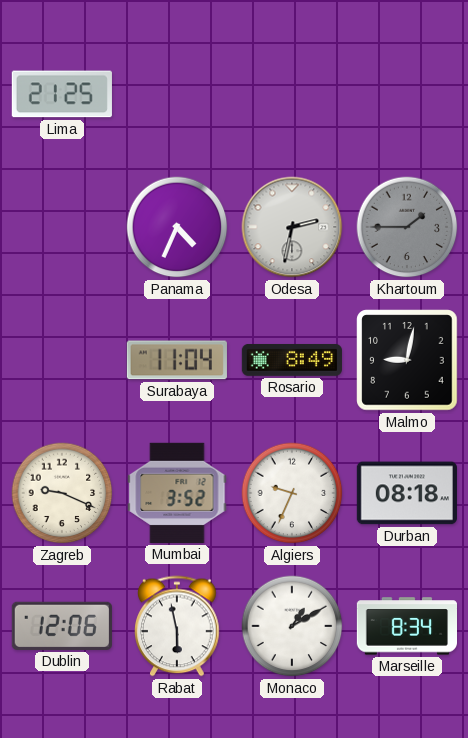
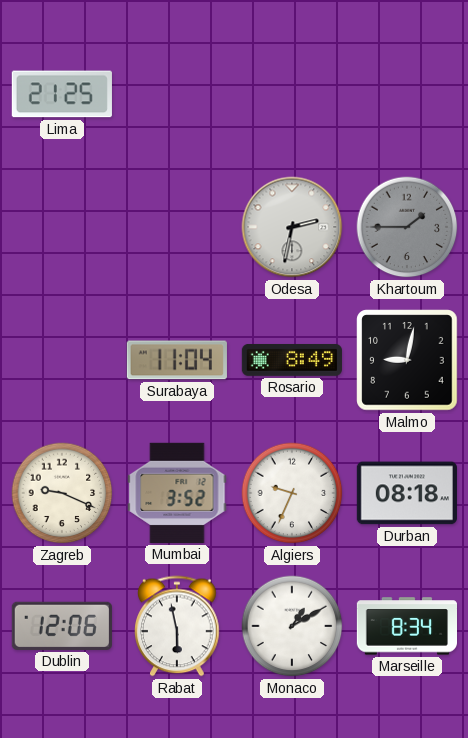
Panama: 4:34 -> none
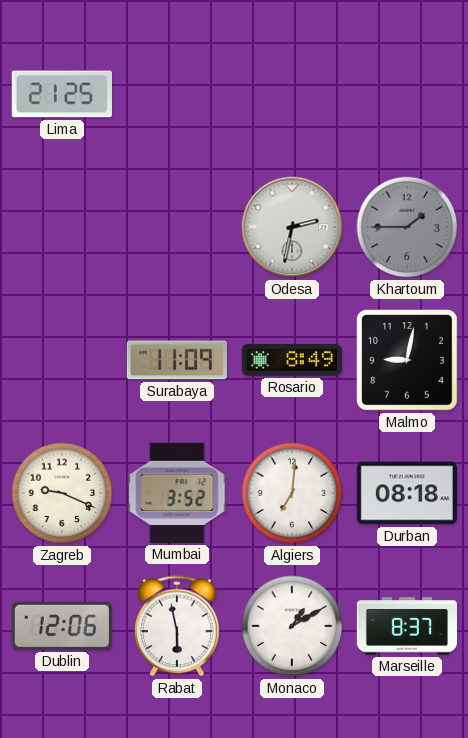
Surabaya: 11:04 -> 11:09
Algiers: 9:34 -> 7:01
Marseille: 8:34 -> 8:37
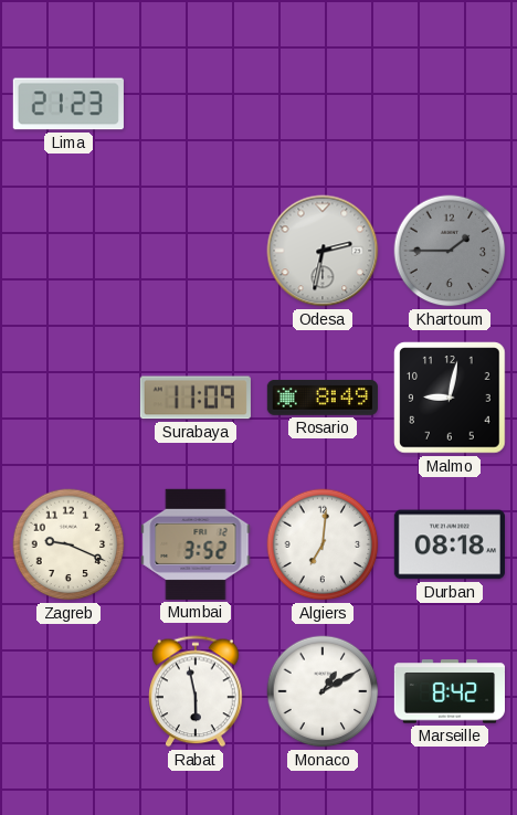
Lima: 21:25 -> 21:23
Dublin: 12:06 -> none
Marseille: 8:37 -> 8:42
